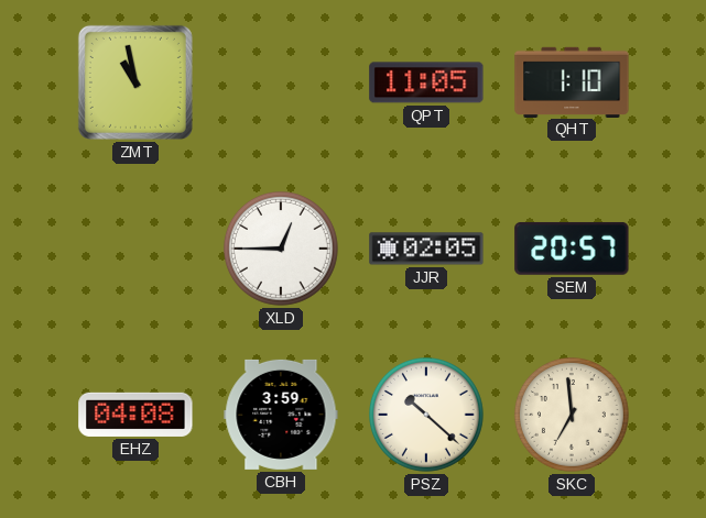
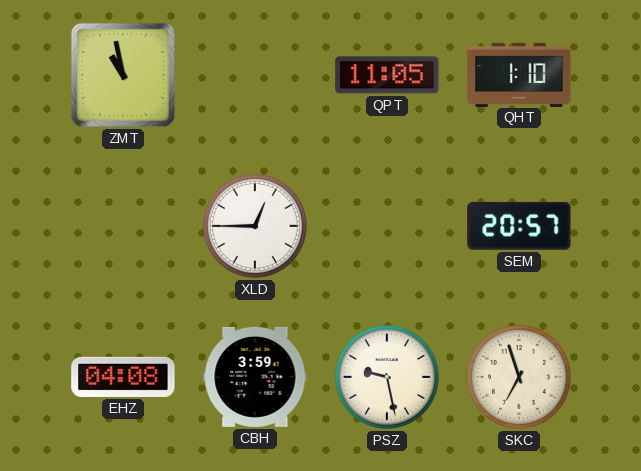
JJR: 02:05 -> none
PSZ: 10:22 -> 9:28
SKC: 6:59 -> 6:57
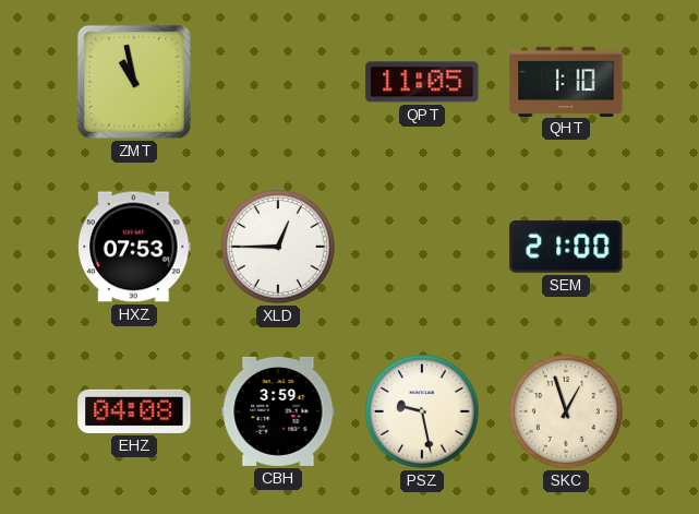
HXZ: none -> 07:53
SEM: 20:57 -> 21:00
SKC: 6:57 -> 12:57
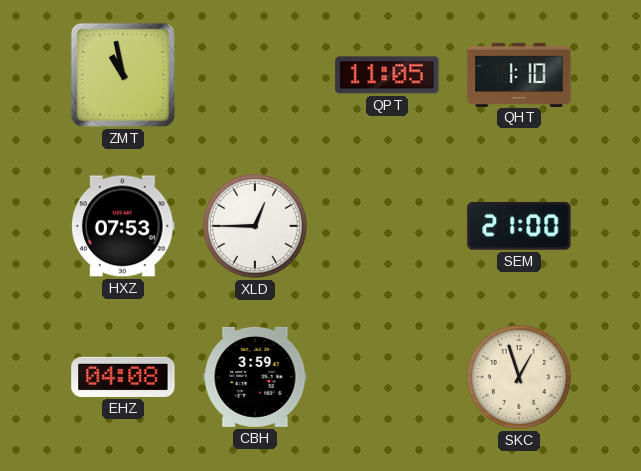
PSZ: 9:28 -> none
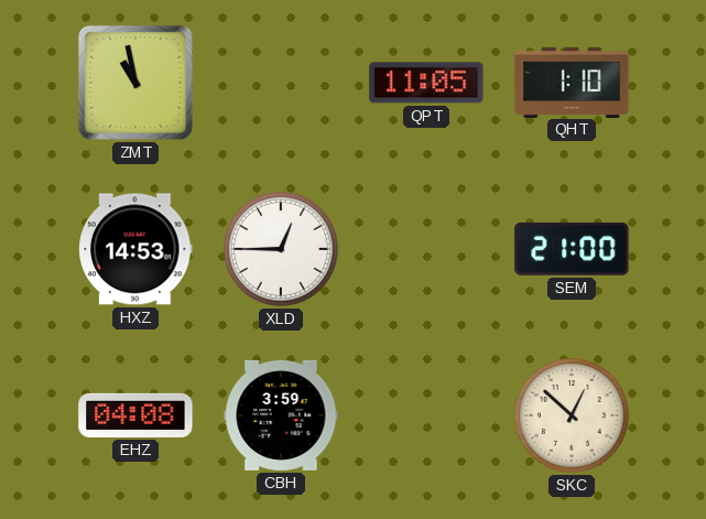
HXZ: 07:53 -> 14:53
SKC: 12:57 -> 12:52
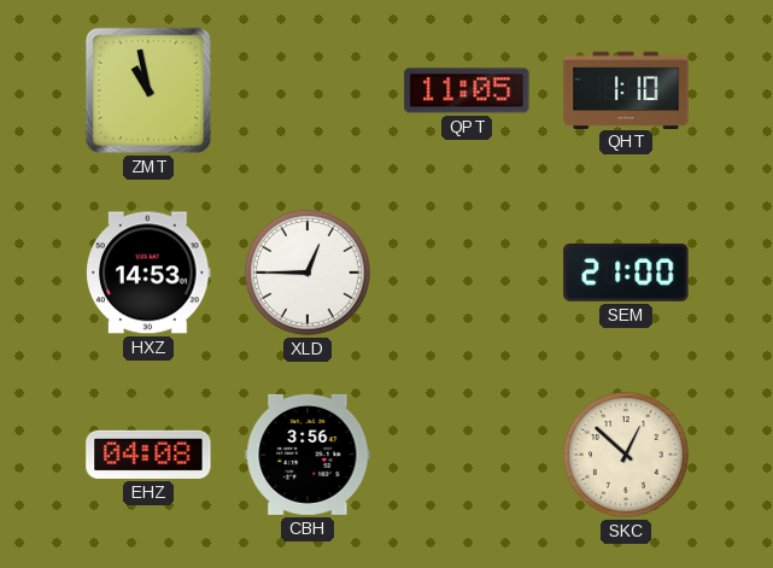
CBH: 3:59 -> 3:56
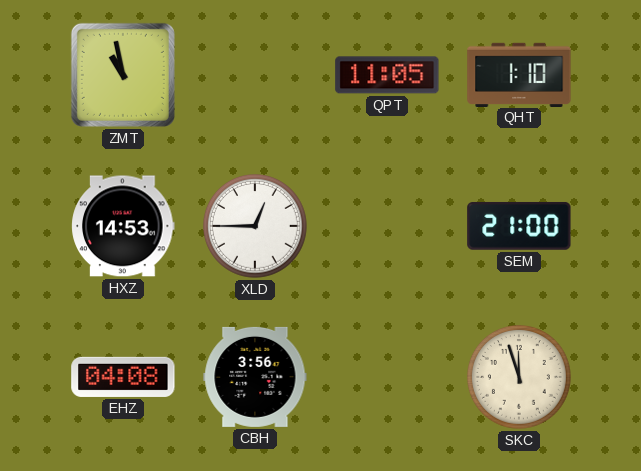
SKC: 12:52 -> 11:57
